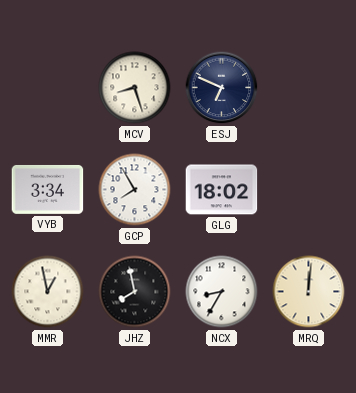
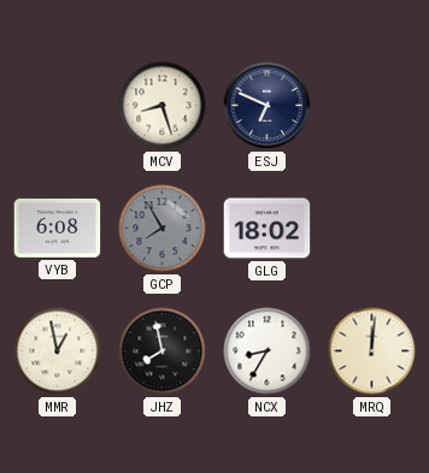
VYB: 3:34 -> 6:08
GCP dial: white -> grey
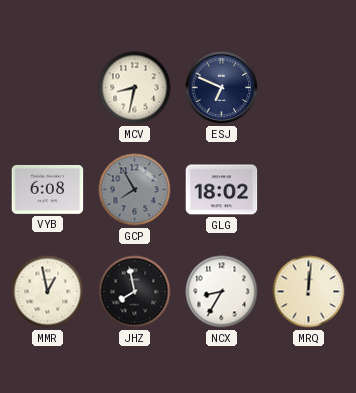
MCV: 8:27 -> 8:32
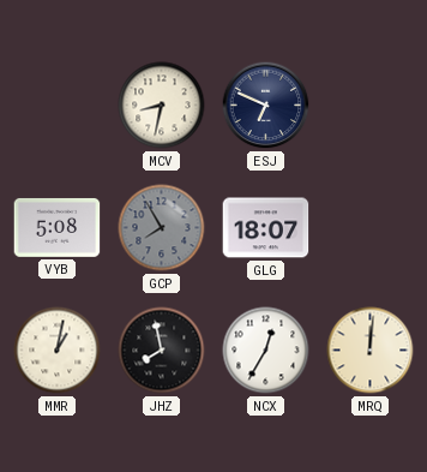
VYB: 6:08 -> 5:08
GLG: 18:02 -> 18:07
MMR: 12:58 -> 1:02
NCX: 8:35 -> 12:35
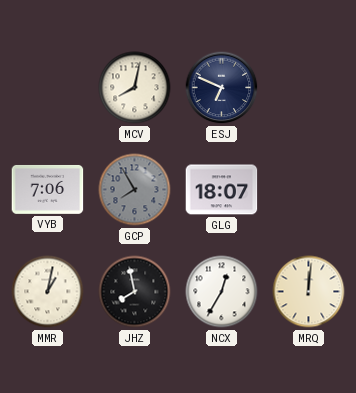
MCV: 8:32 -> 8:02
VYB: 5:08 -> 7:06
